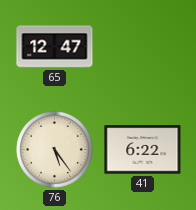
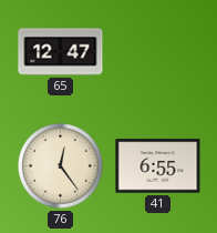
76: 5:24 -> 12:24
41: 6:22 -> 6:55
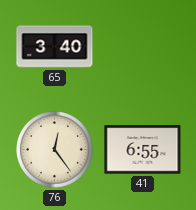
65: 12:47 -> 3:40
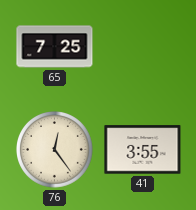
65: 3:40 -> 7:25
41: 6:55 -> 3:55
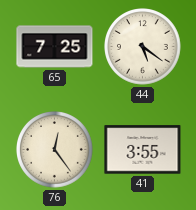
44: none -> 5:21
